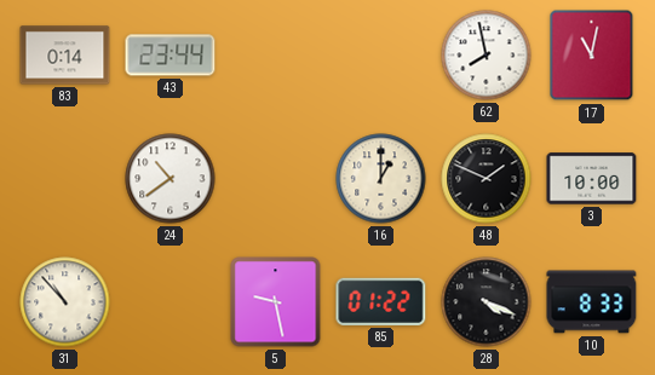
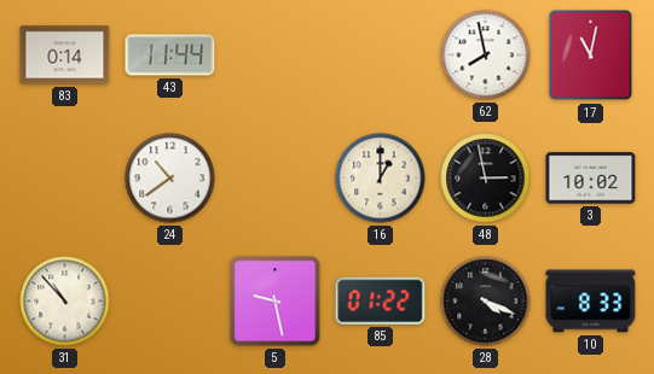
43: 23:44 -> 11:44
48: 1:49 -> 2:58
3: 10:00 -> 10:02
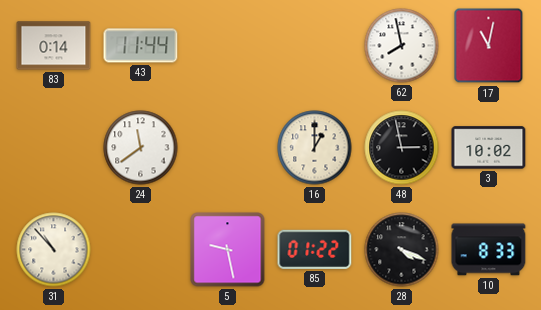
24: 10:39 -> 11:39
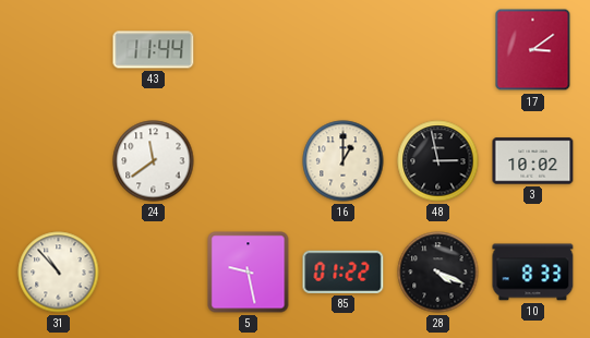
83: 0:14 -> none
62: 7:58 -> none
17: 11:02 -> 3:09
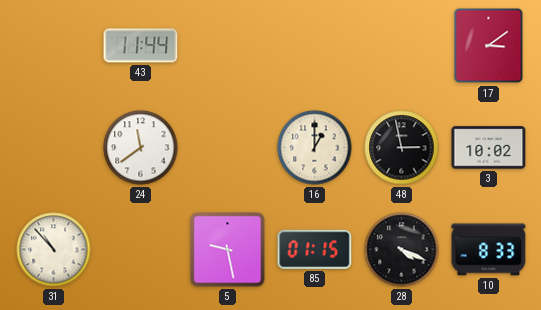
85: 01:22 -> 01:15
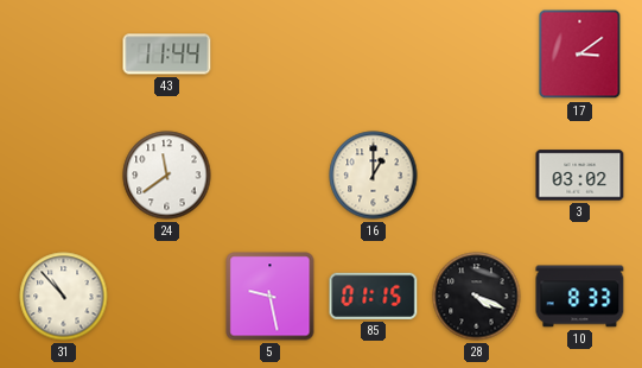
48: 2:58 -> none
3: 10:02 -> 03:02
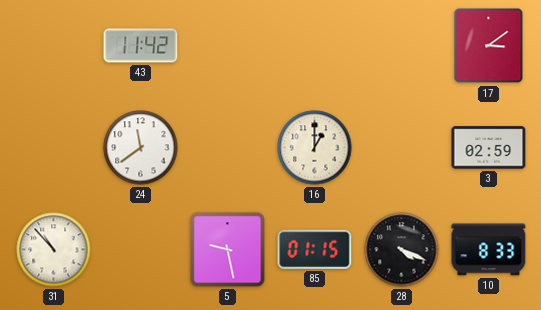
43: 11:44 -> 11:42
3: 03:02 -> 02:59
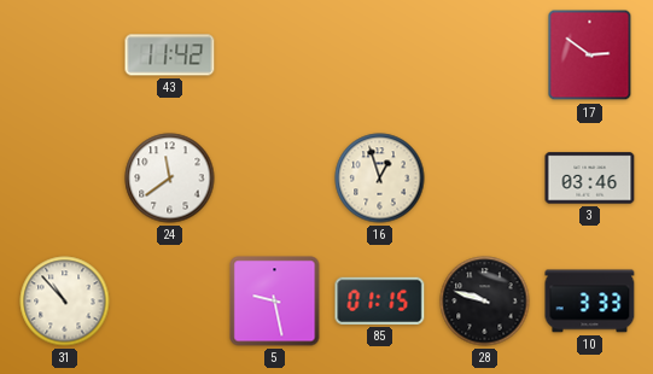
17: 3:09 -> 2:51
16: 1:00 -> 12:57
3: 02:59 -> 03:46
28: 4:19 -> 9:48
10: 8:33 -> 3:33
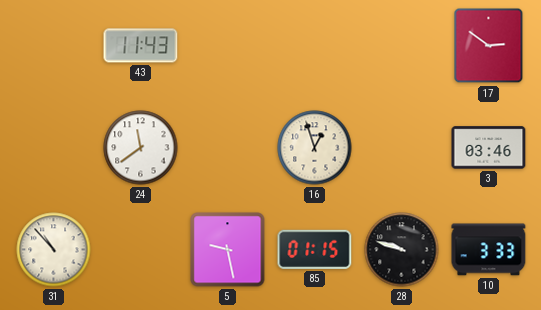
43: 11:42 -> 11:43
